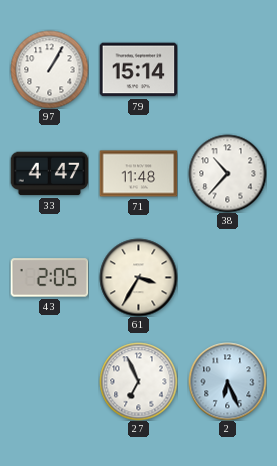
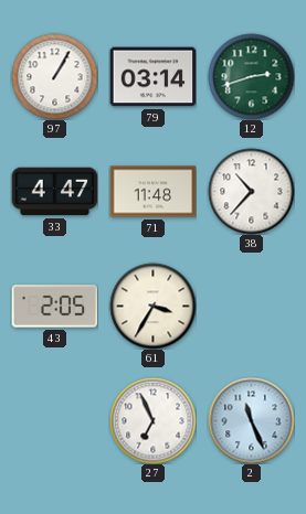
79: 15:14 -> 03:14
12: none -> 2:42
2: 6:26 -> 11:26
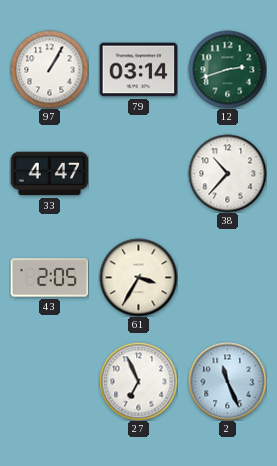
71: 11:48 -> none
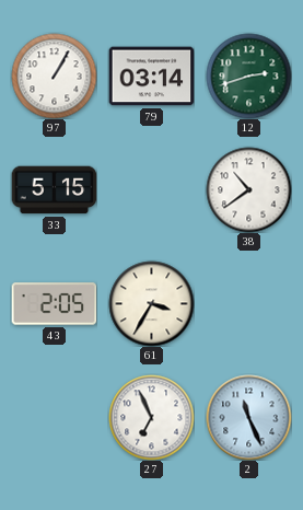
33: 4:47 -> 5:15
38: 10:37 -> 10:39
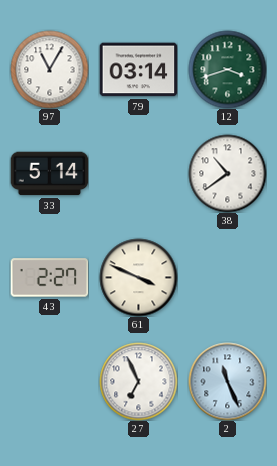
97: 1:05 -> 11:05
12: 2:42 -> 3:42
33: 5:15 -> 5:14
43: 2:05 -> 2:27
61: 3:35 -> 3:49
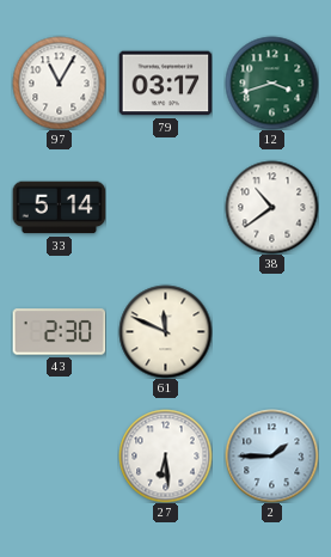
79: 03:14 -> 03:17
43: 2:27 -> 2:30
61: 3:49 -> 11:49
27: 6:56 -> 6:29
2: 11:26 -> 1:45
